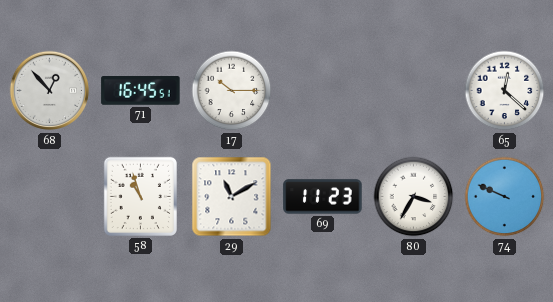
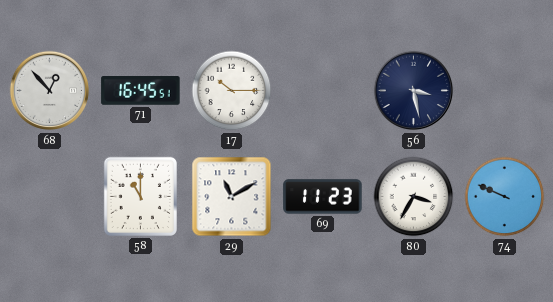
56: none -> 3:28
65: 12:22 -> none
58: 10:57 -> 11:00
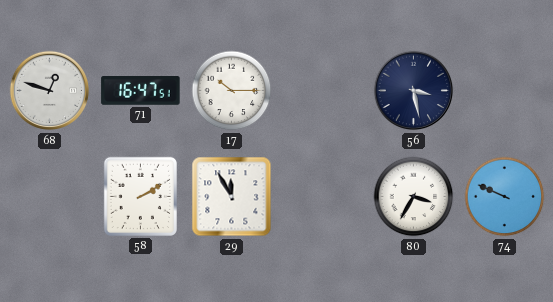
68: 12:53 -> 12:48
71: 16:45 -> 16:47
58: 11:00 -> 2:10
29: 11:10 -> 11:55
69: 11:23 -> none
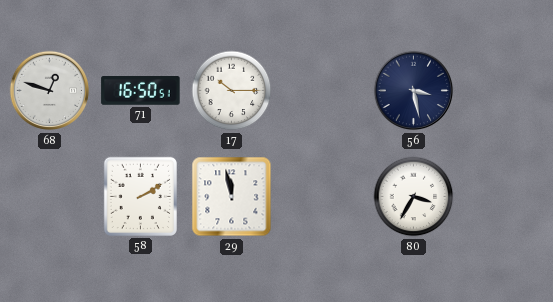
71: 16:47 -> 16:50
29: 11:55 -> 11:58
74: 9:49 -> none
